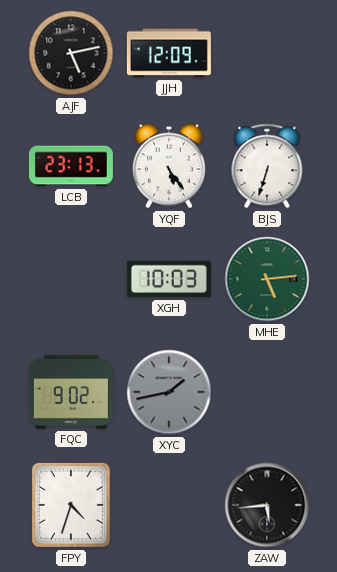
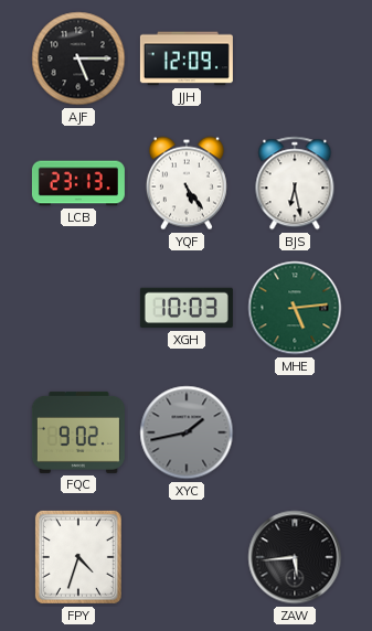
AJF: 5:13 -> 5:15
BJS: 6:33 -> 6:28
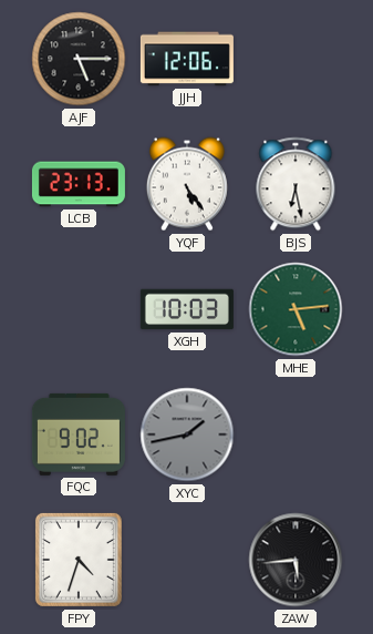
JJH: 12:09 -> 12:06
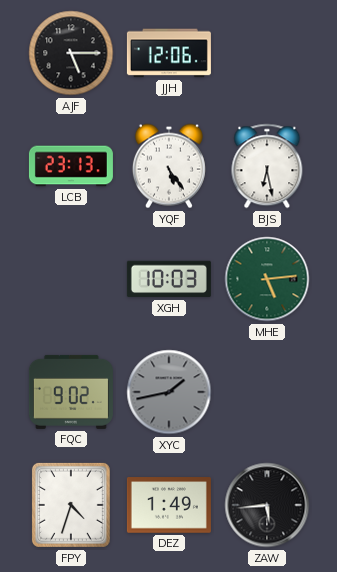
DEZ: none -> 1:49
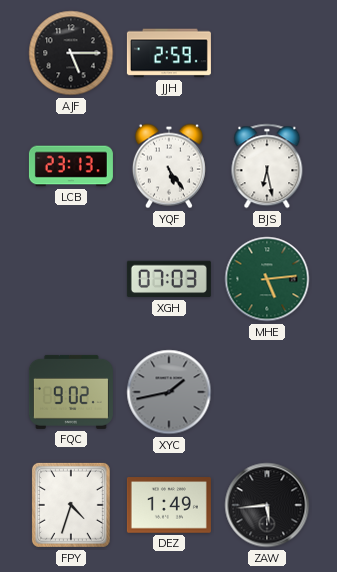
JJH: 12:06 -> 2:59
XGH: 10:03 -> 07:03
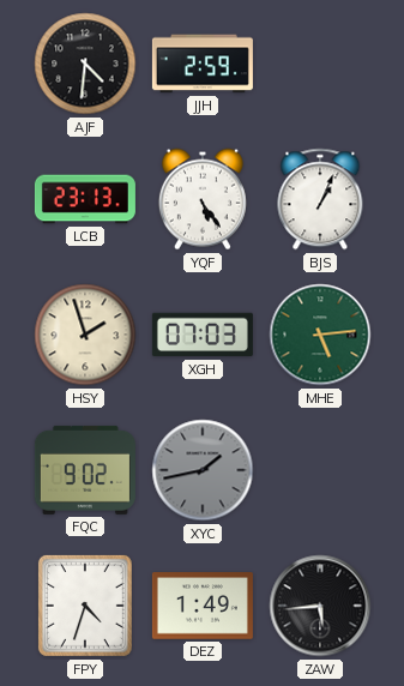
AJF: 5:15 -> 4:31
BJS: 6:28 -> 1:04
HSY: none -> 1:57
